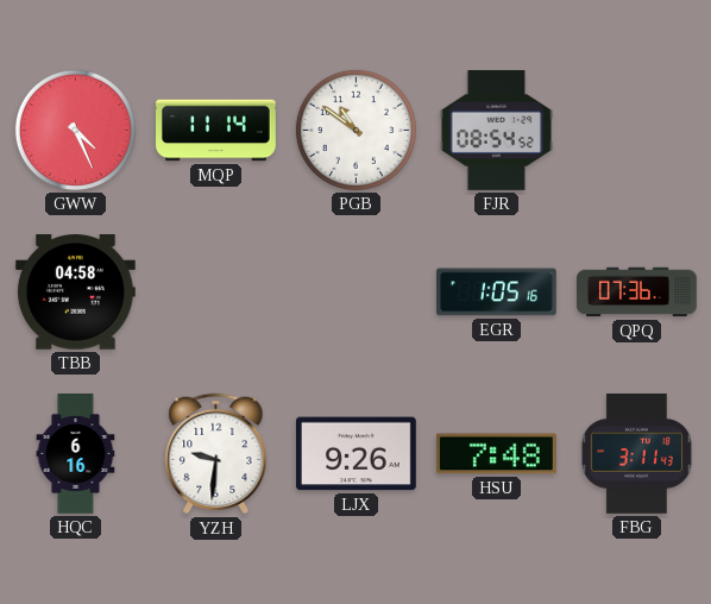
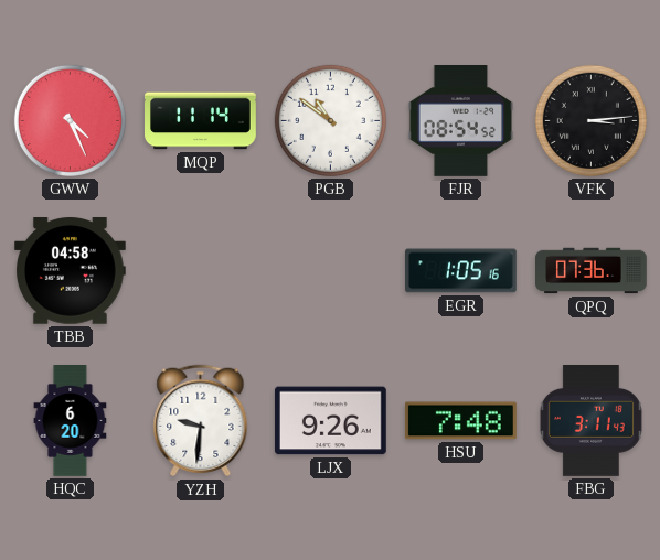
VFK: none -> 3:14
HQC: 6:16 -> 6:20
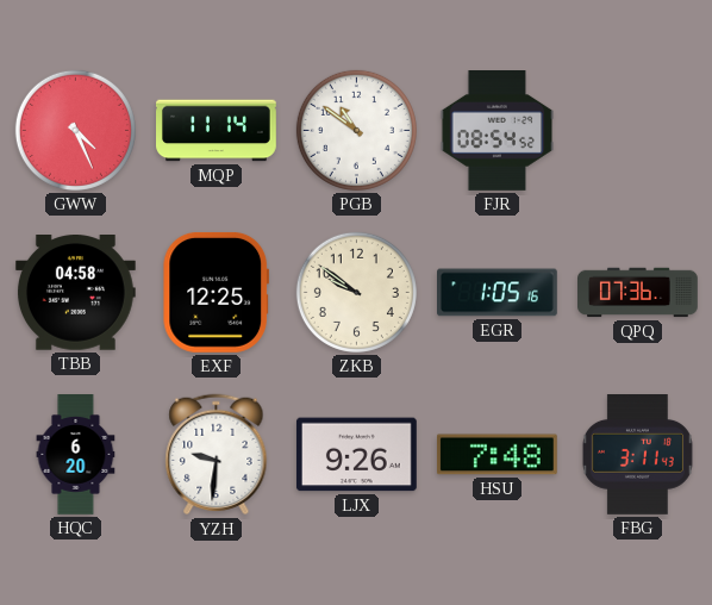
VFK: 3:14 -> none
EXF: none -> 12:25
ZKB: none -> 9:51
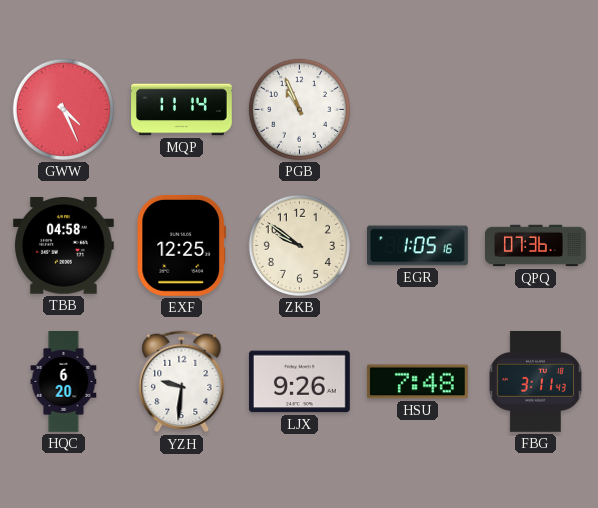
PGB: 10:51 -> 10:56
FJR: 08:54 -> none
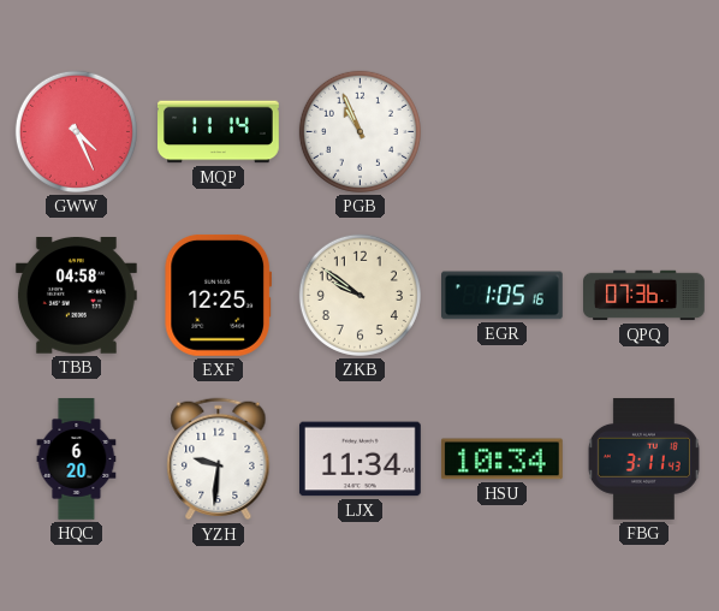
LJX: 9:26 -> 11:34
HSU: 7:48 -> 10:34
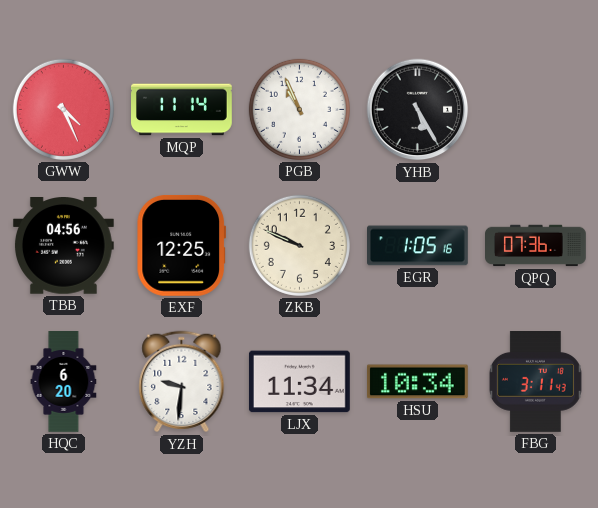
YHB: none -> 5:25
TBB: 04:58 -> 04:56
ZKB: 9:51 -> 9:49
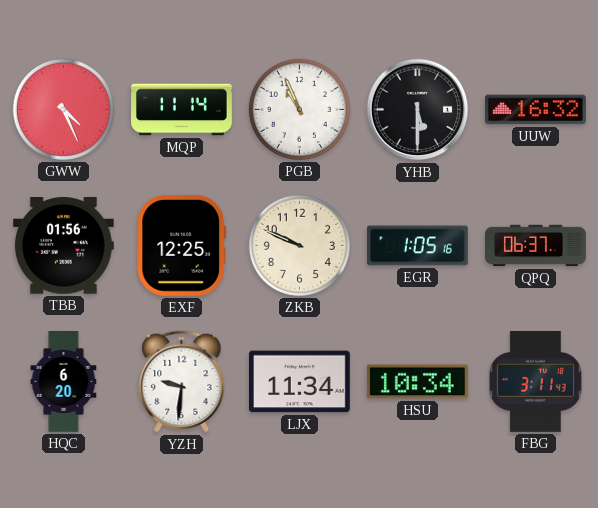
YHB: 5:25 -> 5:30
UUW: none -> 16:32
TBB: 04:56 -> 01:56
QPQ: 07:36 -> 06:37
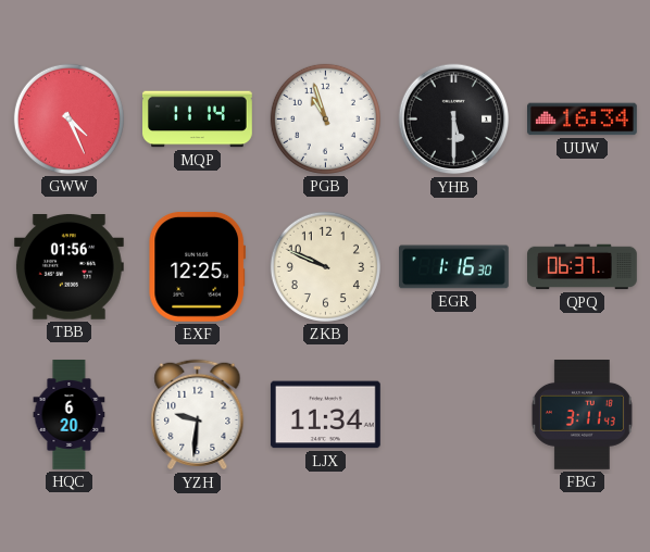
PGB: 10:56 -> 10:57
UUW: 16:32 -> 16:34
EGR: 1:05 -> 1:16
HSU: 10:34 -> none
